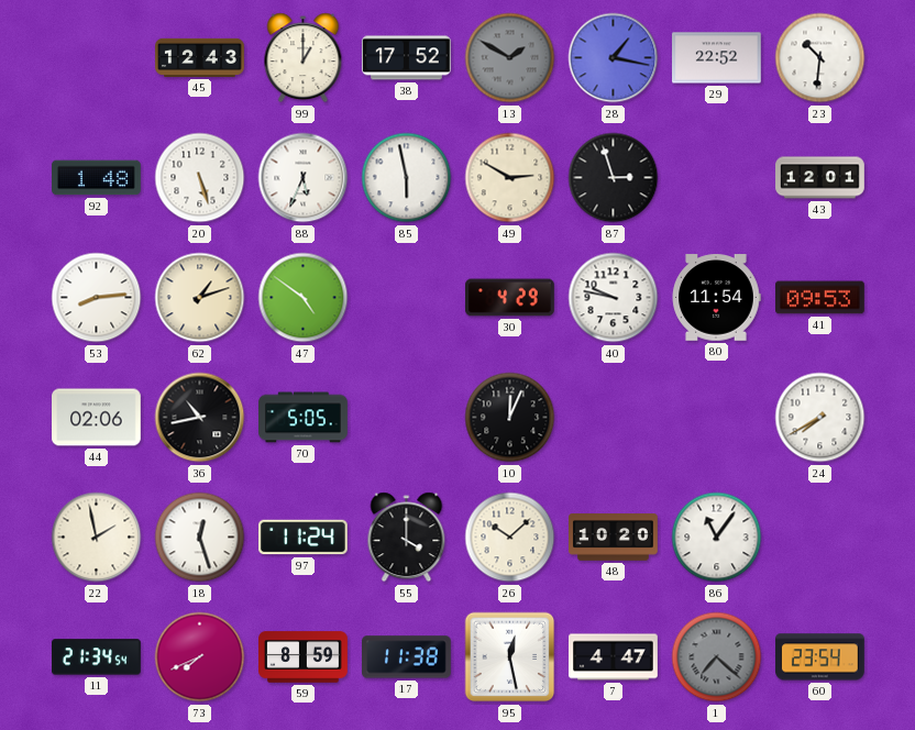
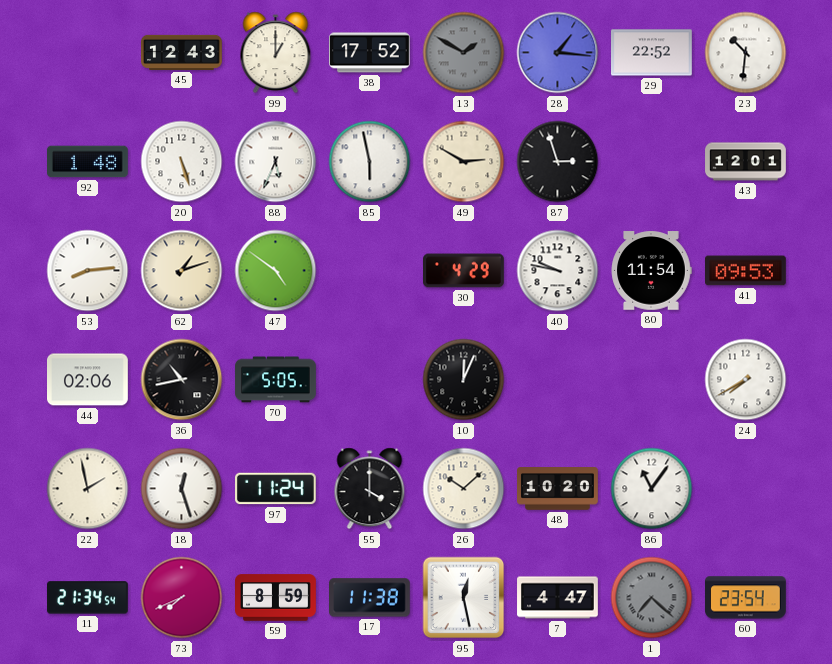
28: 1:17 -> 1:16
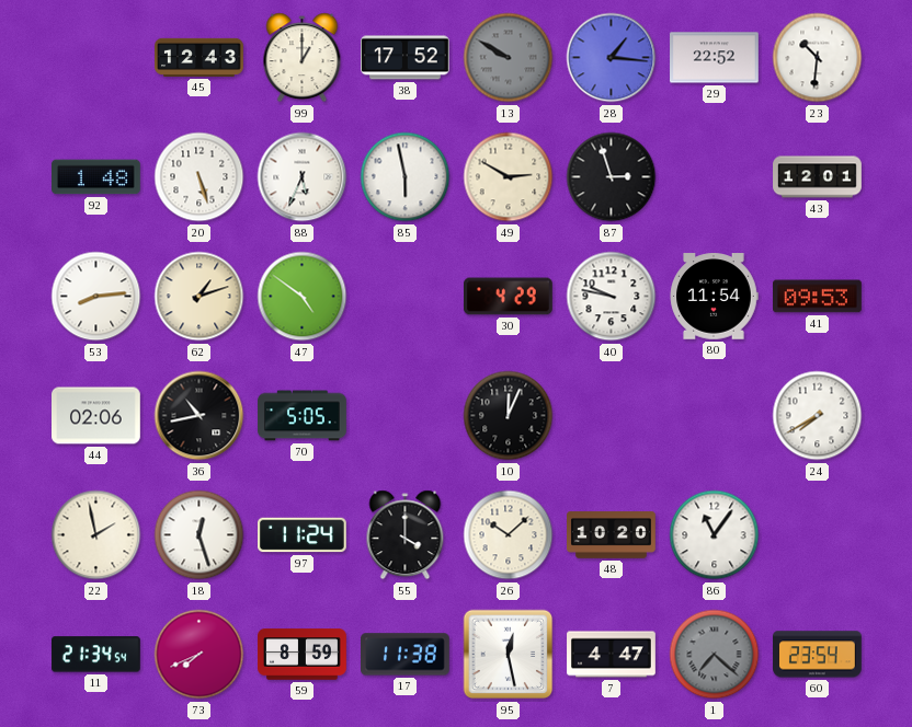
13: 1:50 -> 9:50
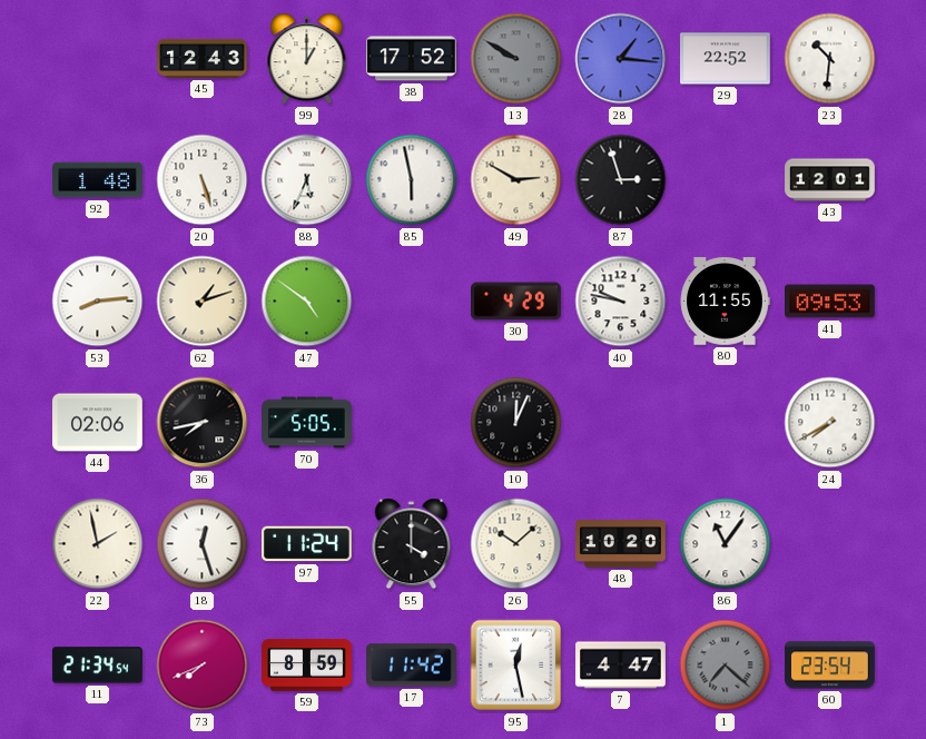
80: 11:54 -> 11:55
36: 10:43 -> 7:43
17: 11:38 -> 11:42
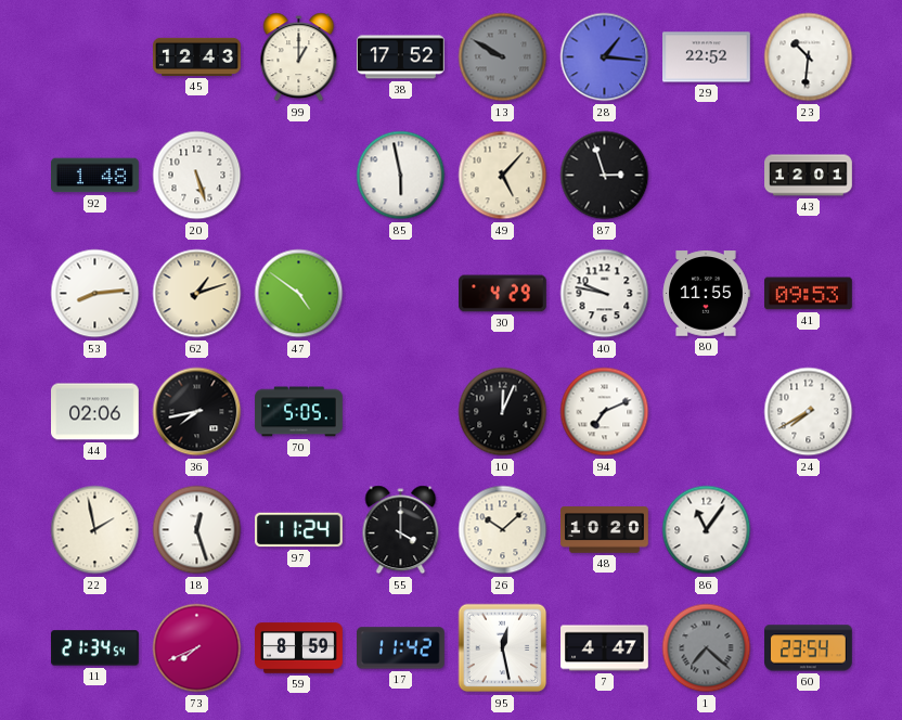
88: 5:34 -> none
49: 2:50 -> 5:07
94: none -> 7:11
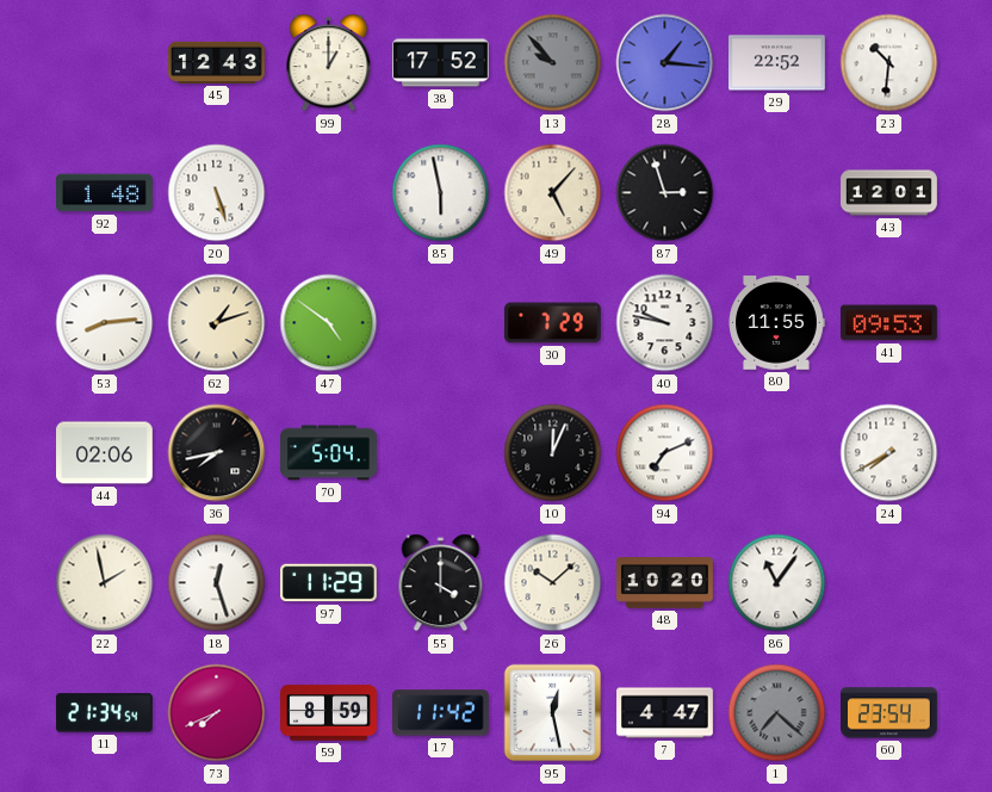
13: 9:50 -> 9:53
30: 4:29 -> 7:29
70: 5:05 -> 5:04
97: 11:24 -> 11:29
